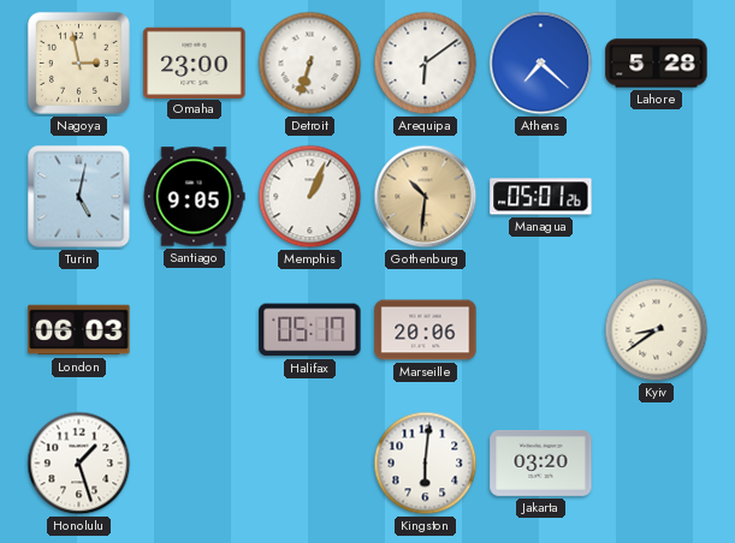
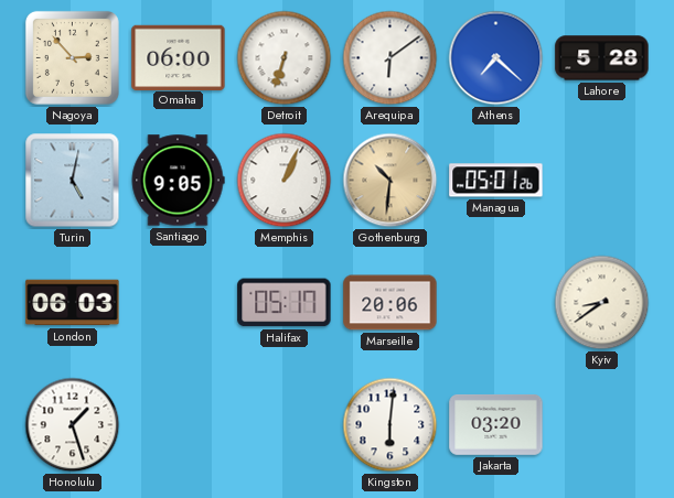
Nagoya: 2:58 -> 2:53
Omaha: 23:00 -> 06:00
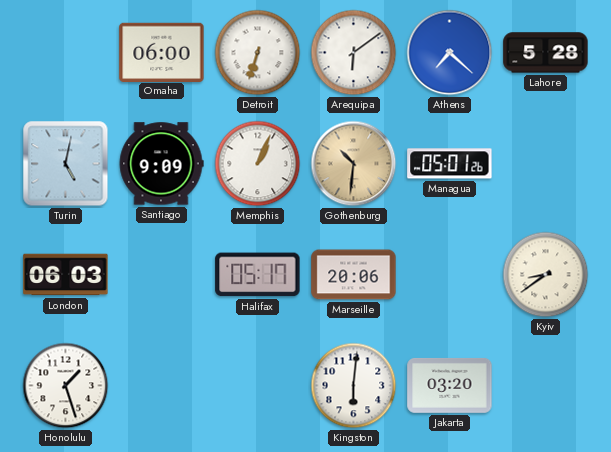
Nagoya: 2:53 -> none
Santiago: 9:05 -> 9:09
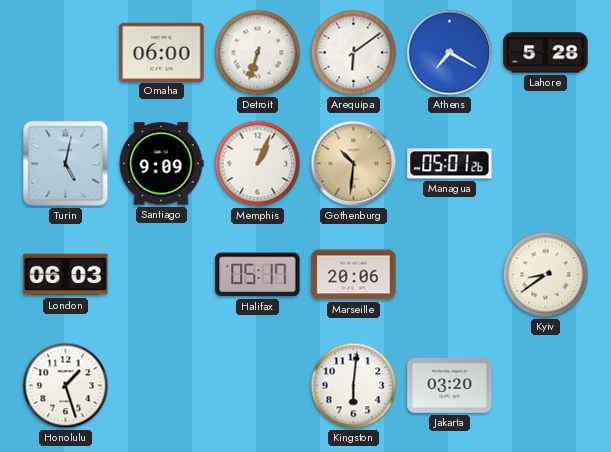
Athens: 7:22 -> 7:20
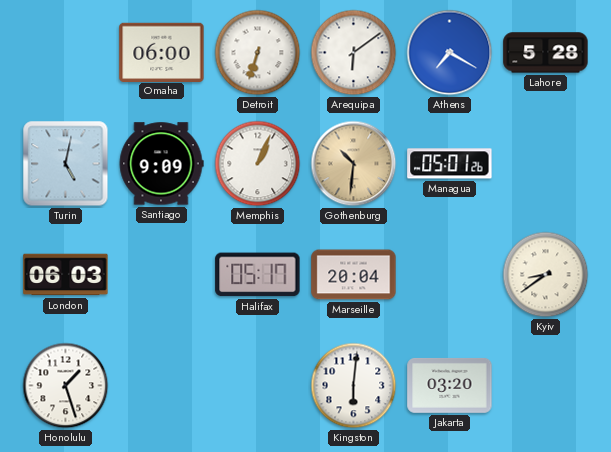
Marseille: 20:06 -> 20:04
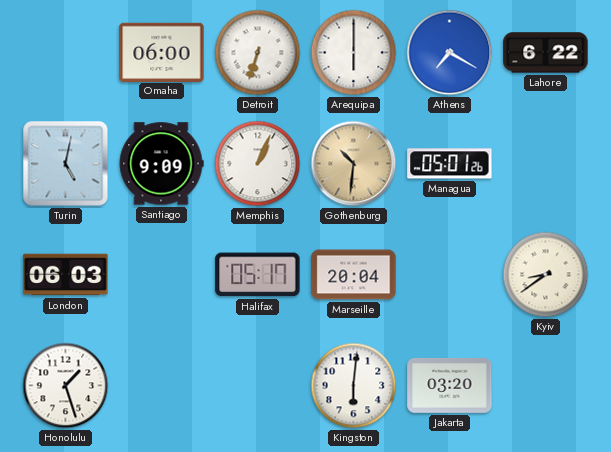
Arequipa: 6:09 -> 6:00
Lahore: 5:28 -> 6:22
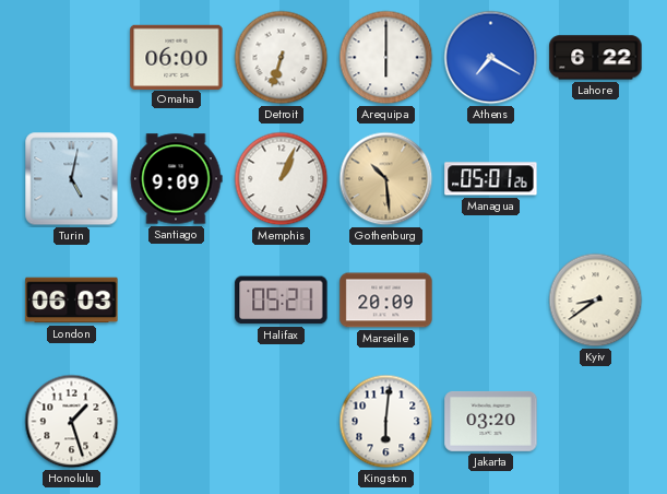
Gothenburg: 10:31 -> 10:29
Halifax: 05:17 -> 05:21
Marseille: 20:04 -> 20:09
